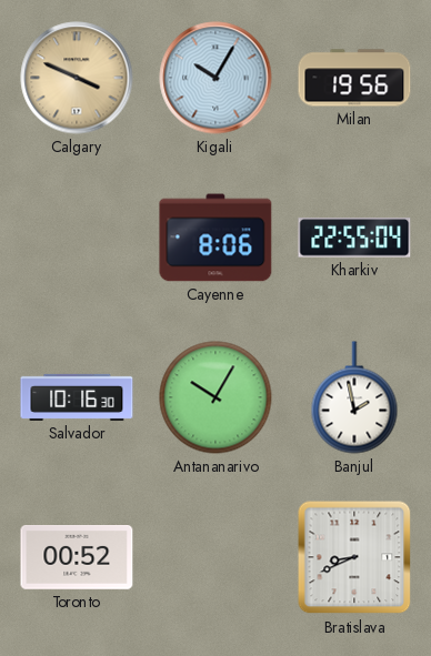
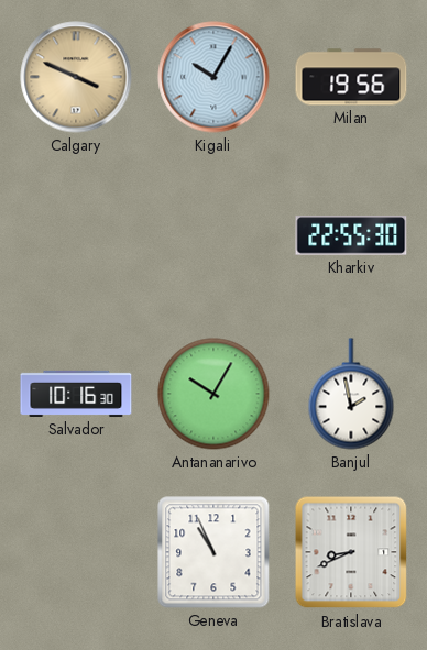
Cayenne: 8:06 -> none
Kharkiv: 22:55:04 -> 22:55:30
Toronto: 00:52 -> none
Geneva: none -> 10:56
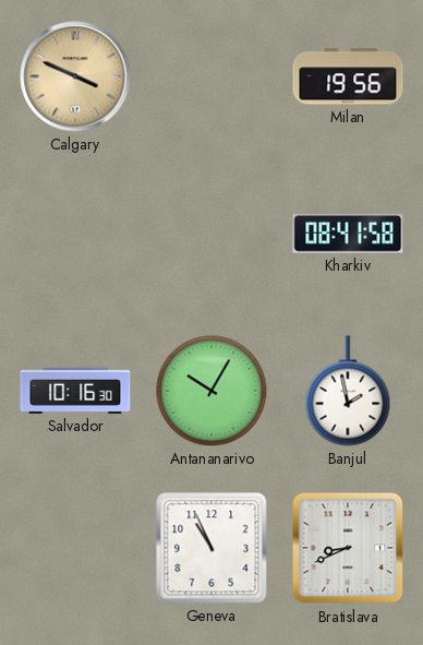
Kigali: 10:05 -> none
Kharkiv: 22:55 -> 08:41
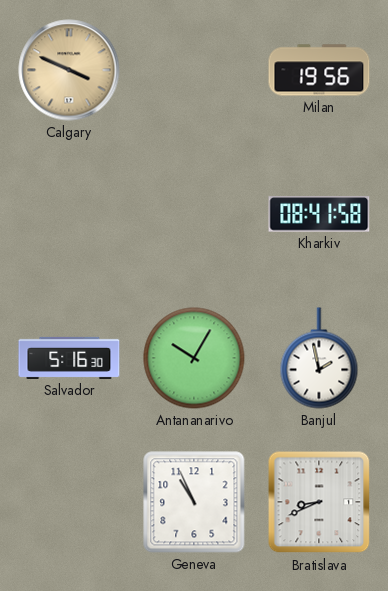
Salvador: 10:16 -> 5:16
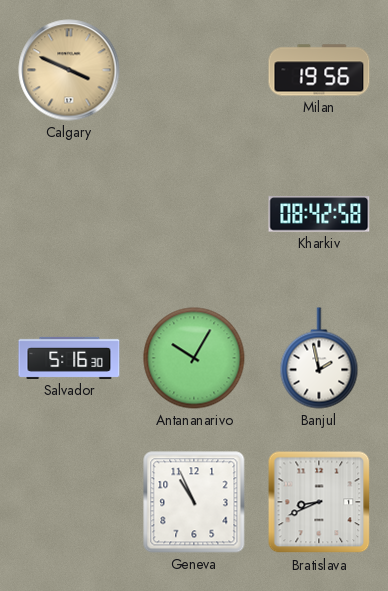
Kharkiv: 08:41 -> 08:42
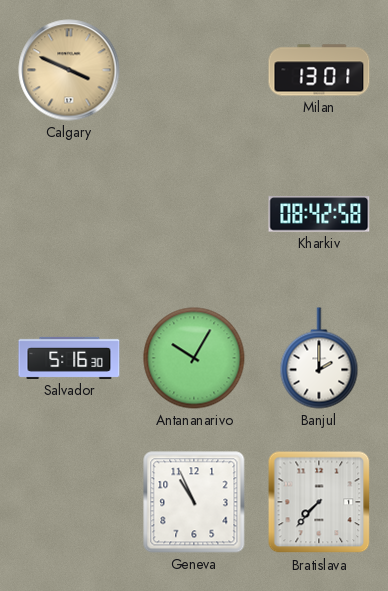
Milan: 19:56 -> 13:01
Banjul: 1:58 -> 2:00
Bratislava: 8:41 -> 7:37
